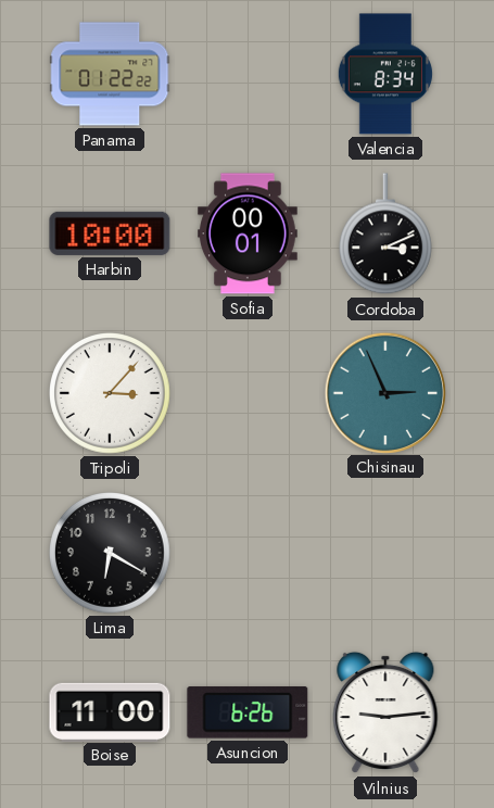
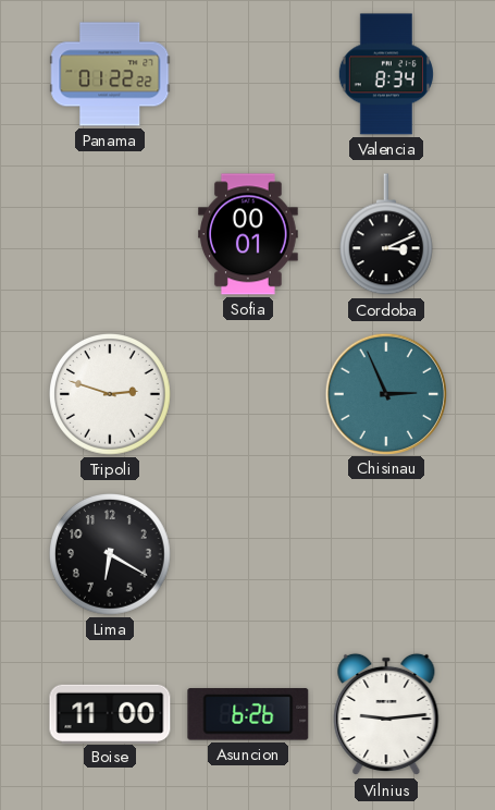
Harbin: 10:00 -> none
Tripoli: 3:07 -> 2:48
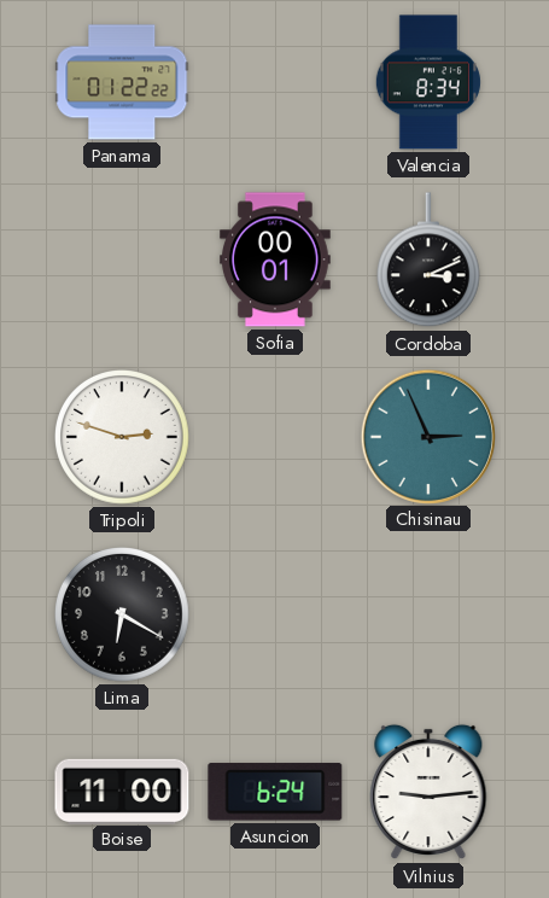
Asuncion: 6:26 -> 6:24
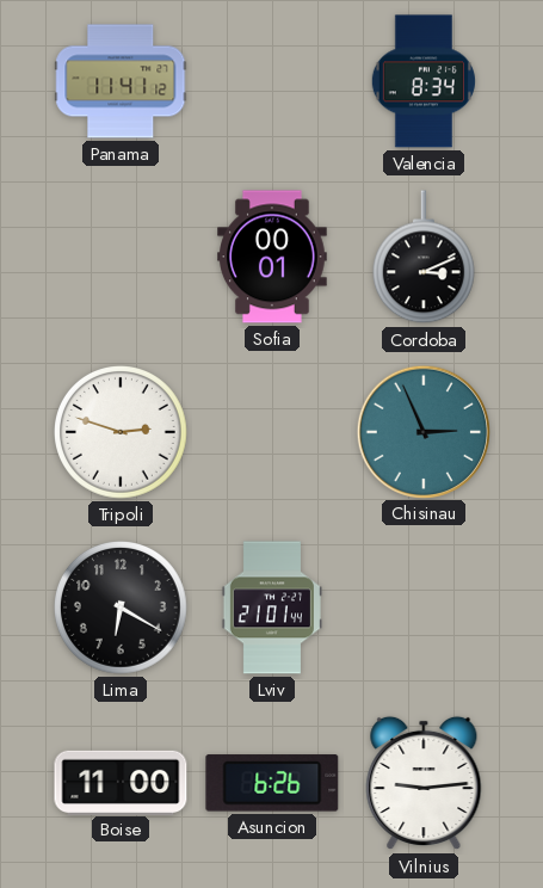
Panama: 01:22 -> 11:41
Lviv: none -> 21:01
Asuncion: 6:24 -> 6:26
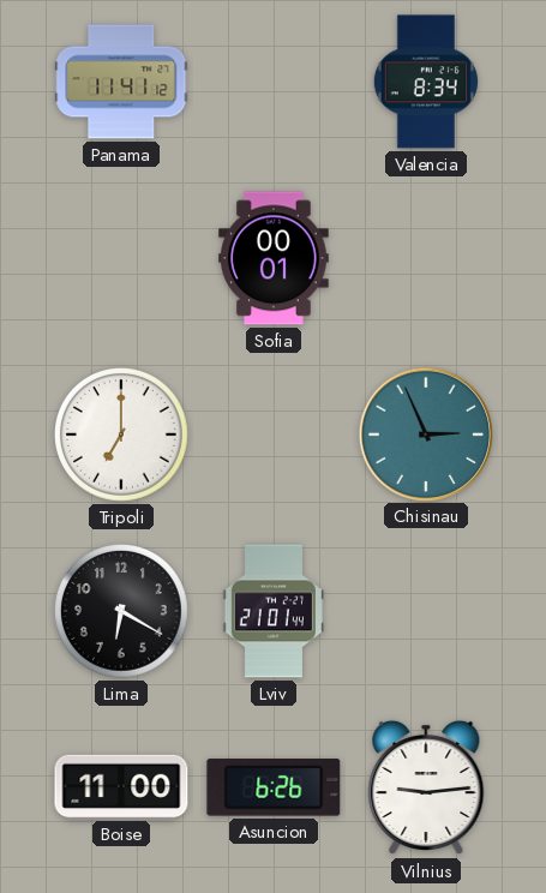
Cordoba: 3:11 -> none
Tripoli: 2:48 -> 7:00
